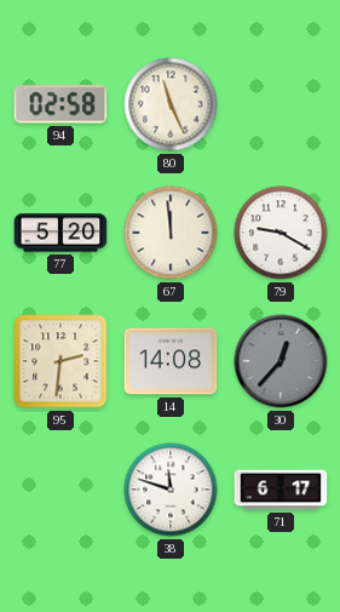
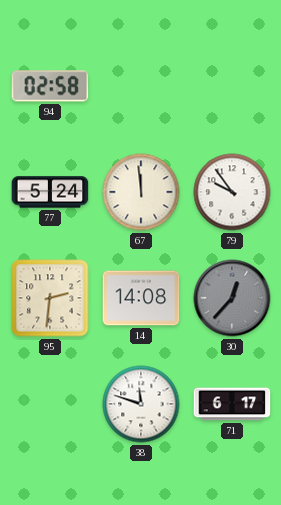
80: 11:26 -> none
77: 5:20 -> 5:24
79: 9:20 -> 9:54
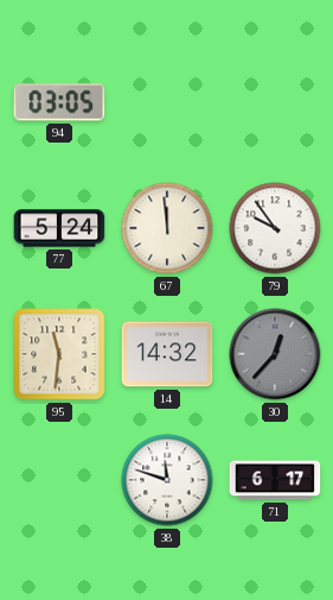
94: 02:58 -> 03:05
95: 2:31 -> 11:31
14: 14:08 -> 14:32
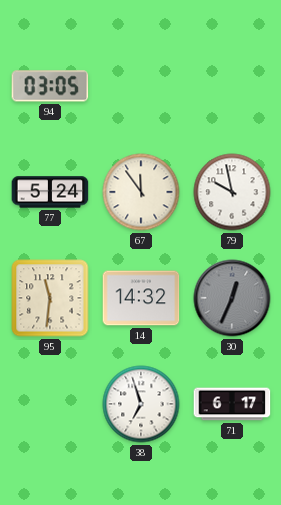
67: 11:59 -> 11:54
79: 9:54 -> 9:58
30: 12:37 -> 12:34
38: 11:48 -> 6:57
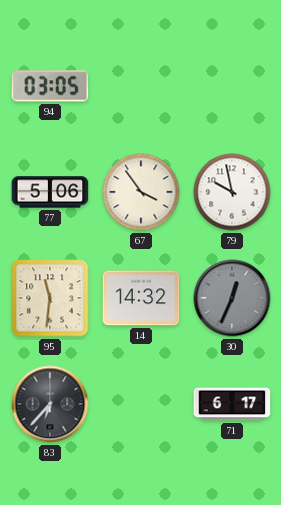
77: 5:24 -> 5:06
67: 11:54 -> 3:54
83: none -> 6:37
38: 6:57 -> none
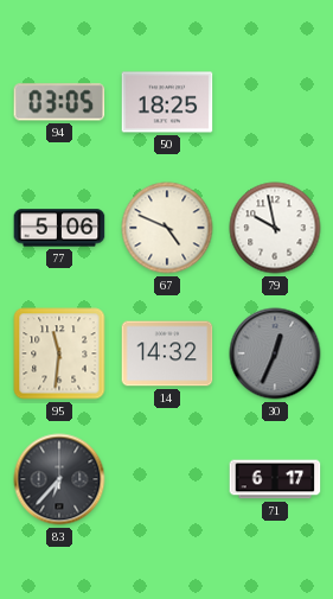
50: none -> 18:25
67: 3:54 -> 4:49
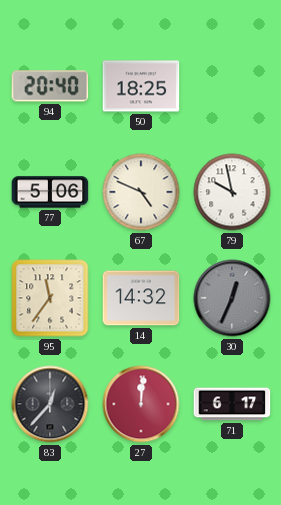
94: 03:05 -> 20:40
95: 11:31 -> 11:36
83: 6:37 -> 12:37
27: none -> 12:01
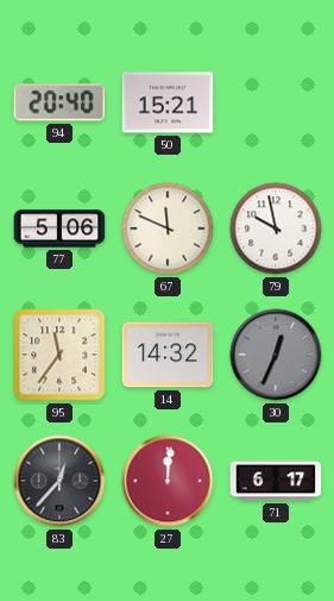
50: 18:25 -> 15:21
67: 4:49 -> 11:49
